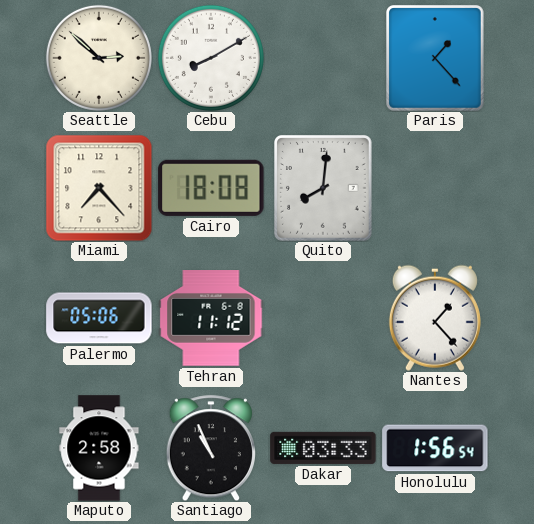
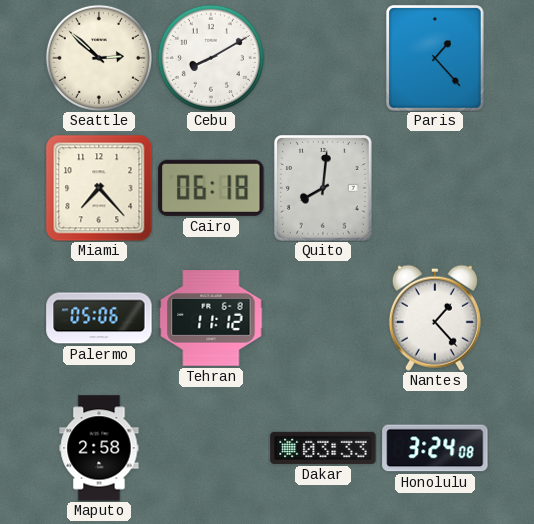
Cairo: 18:08 -> 06:18
Santiago: 10:56 -> none
Honolulu: 1:56 -> 3:24
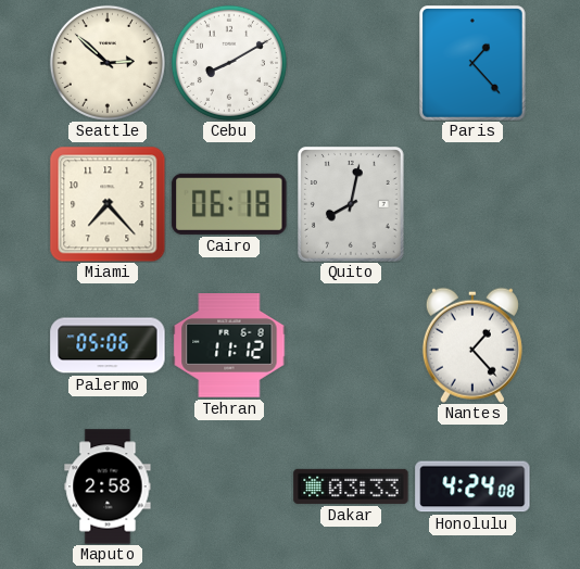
Quito: 8:01 -> 8:02
Honolulu: 3:24 -> 4:24
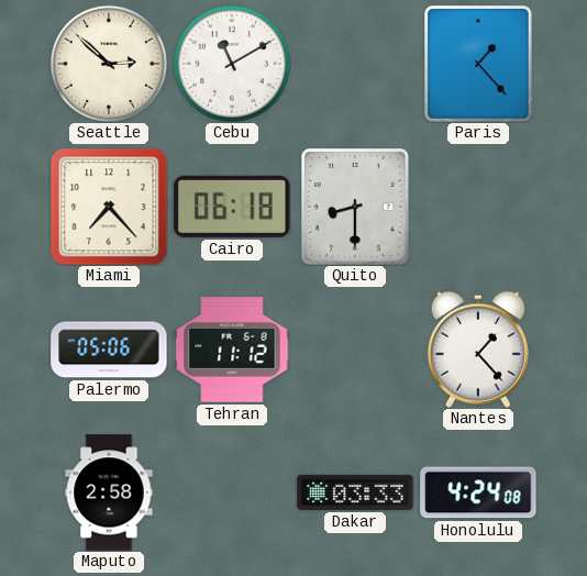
Cebu: 8:10 -> 11:10
Quito: 8:02 -> 8:30
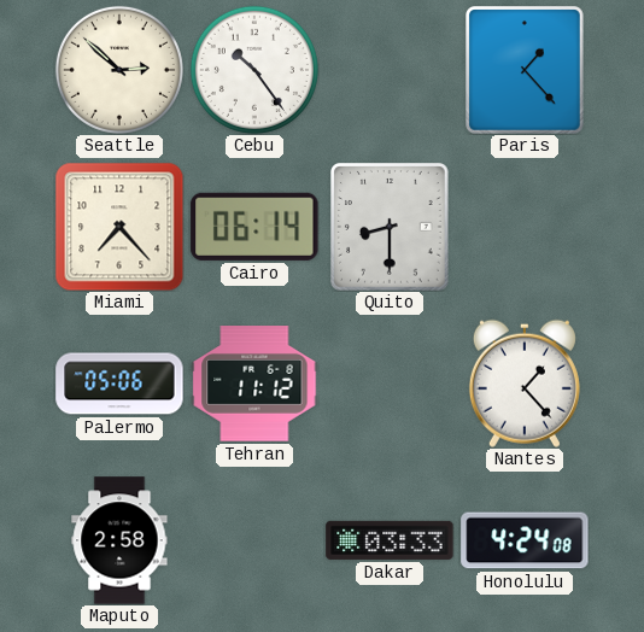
Cebu: 11:10 -> 10:24
Cairo: 06:18 -> 06:14
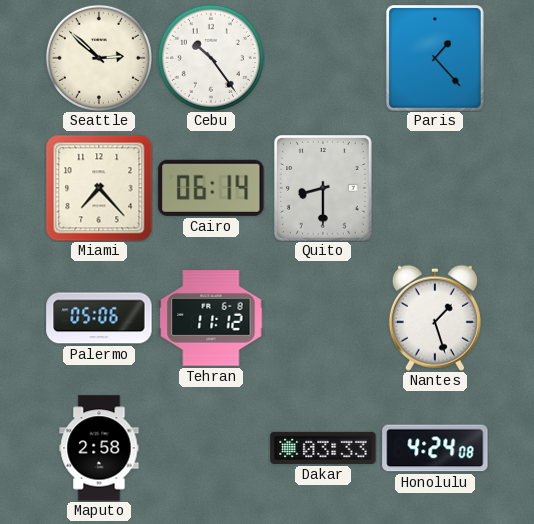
Nantes: 1:23 -> 1:27
